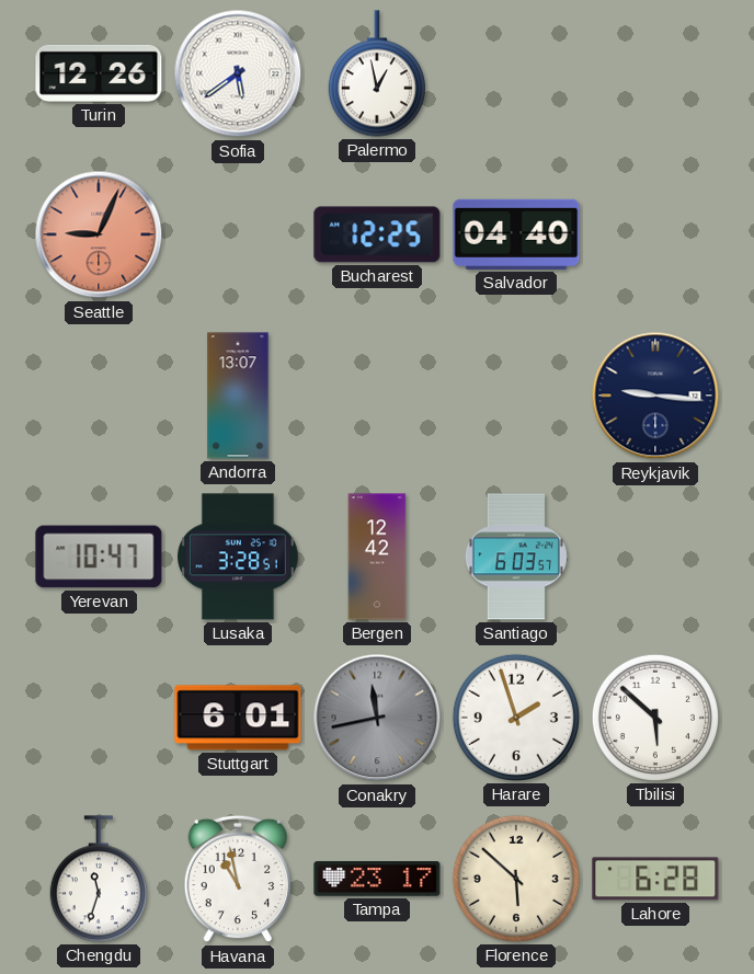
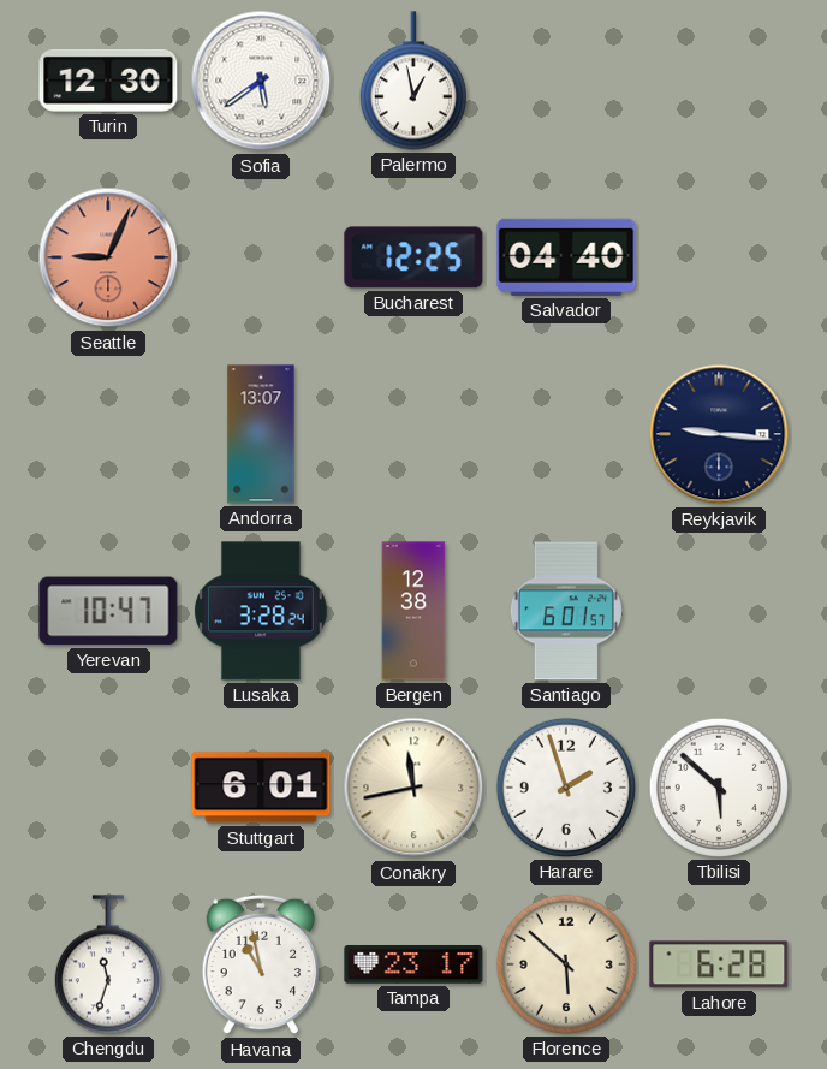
Turin: 12:26 -> 12:30
Lusaka: 3:28:51 -> 3:28:24
Bergen: 12:42 -> 12:38
Santiago: 6:03 -> 6:01
Conakry dial: grey -> cream
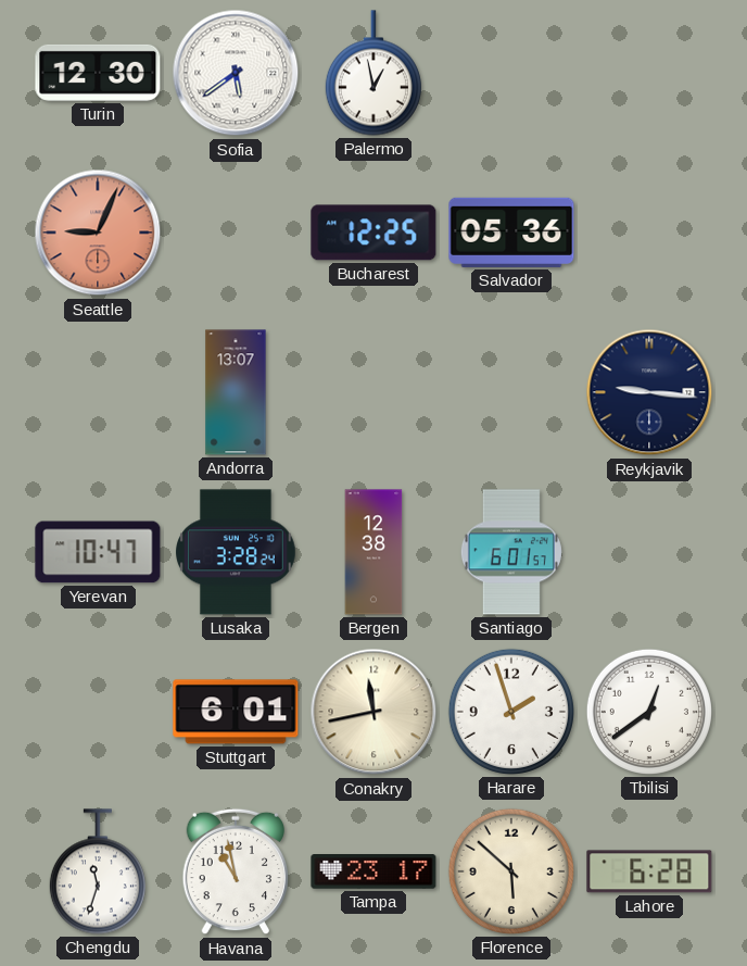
Salvador: 04:40 -> 05:36
Tbilisi: 5:52 -> 12:39
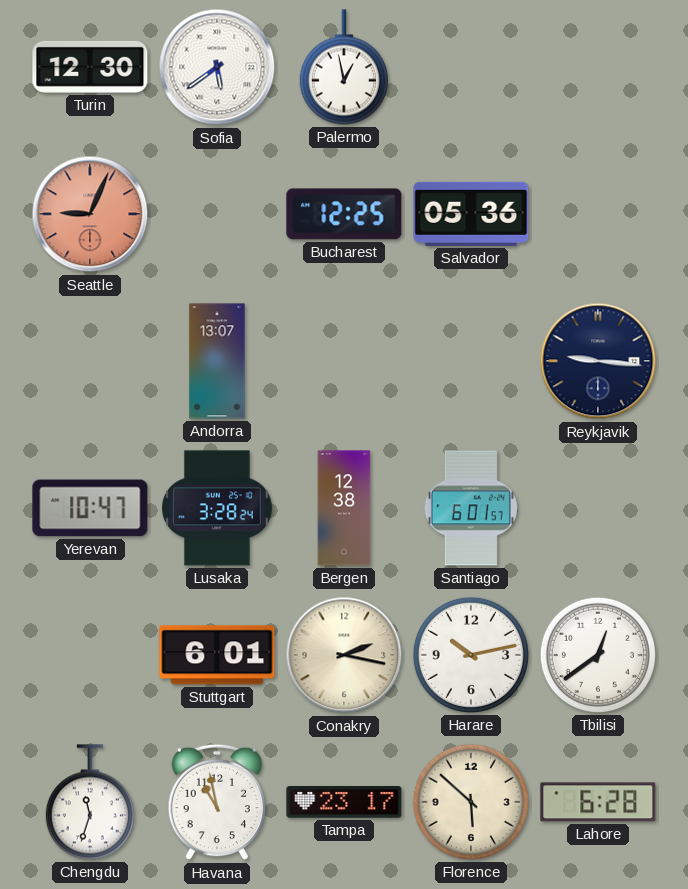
Conakry: 11:43 -> 2:17
Harare: 1:57 -> 10:13
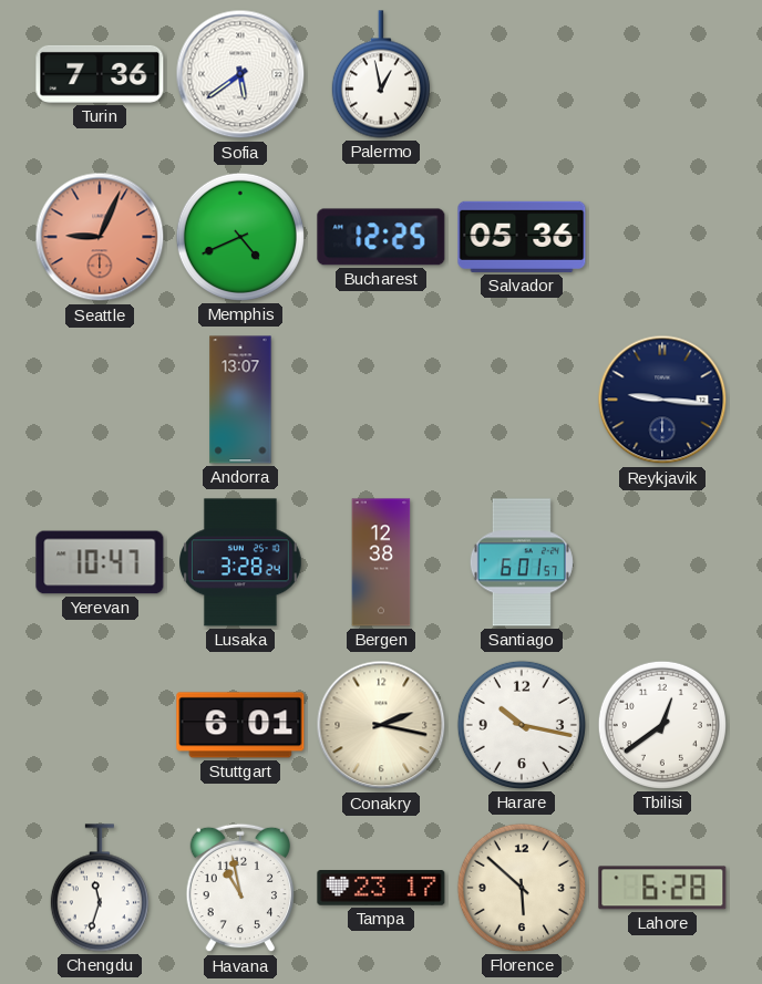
Turin: 12:30 -> 7:36
Memphis: none -> 4:41
Harare: 10:13 -> 10:17
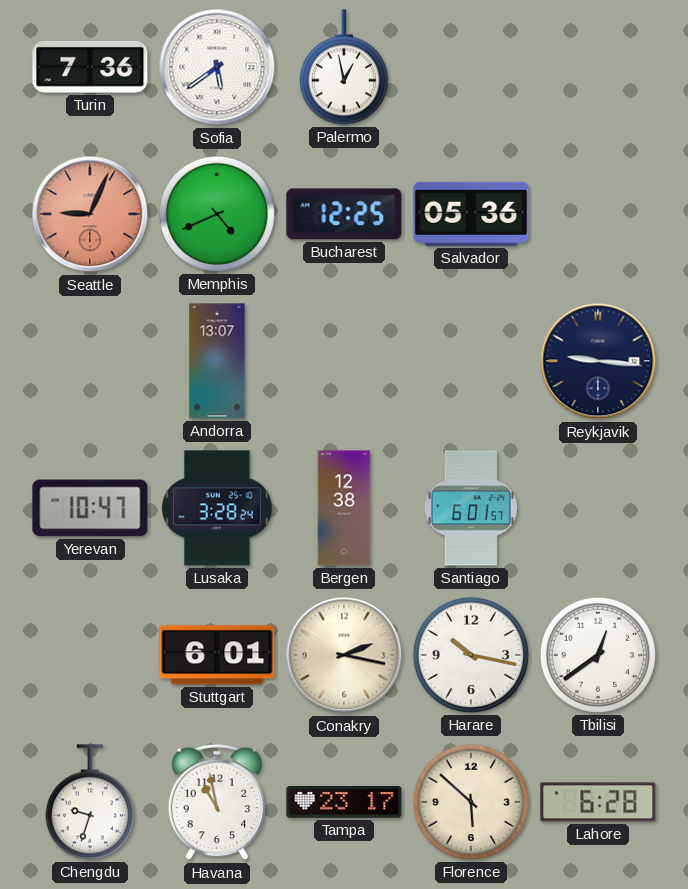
Chengdu: 11:33 -> 9:33
